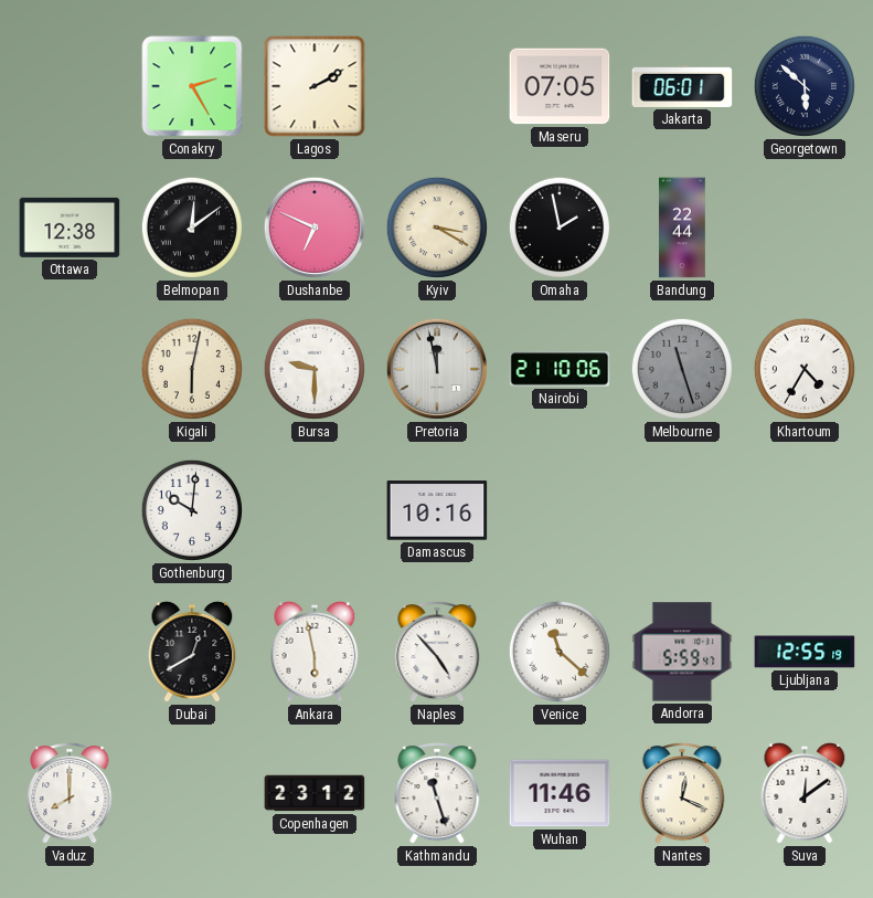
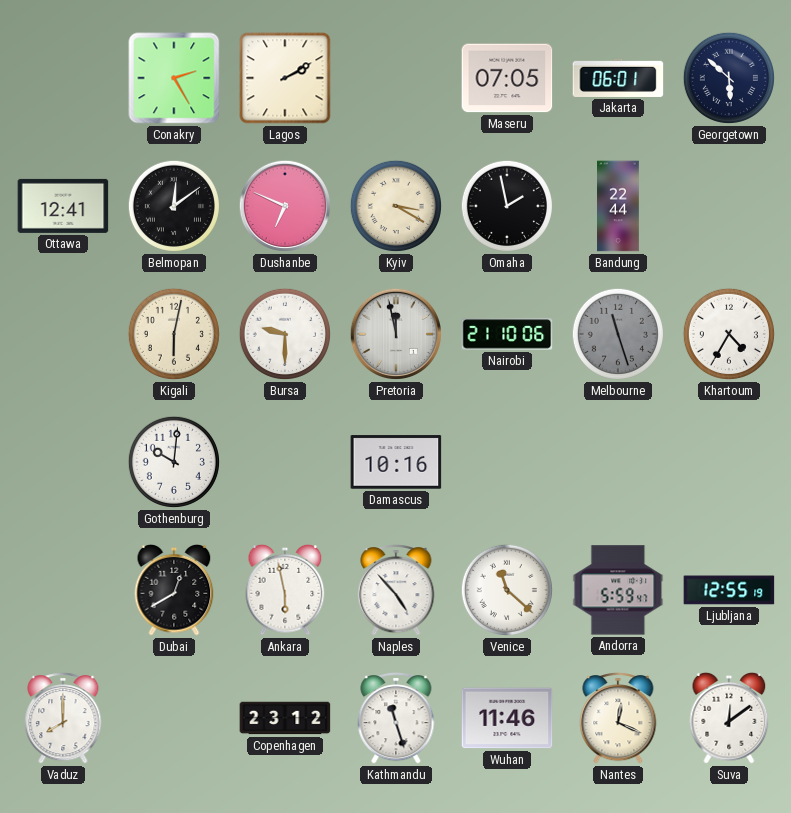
Ottawa: 12:38 -> 12:41
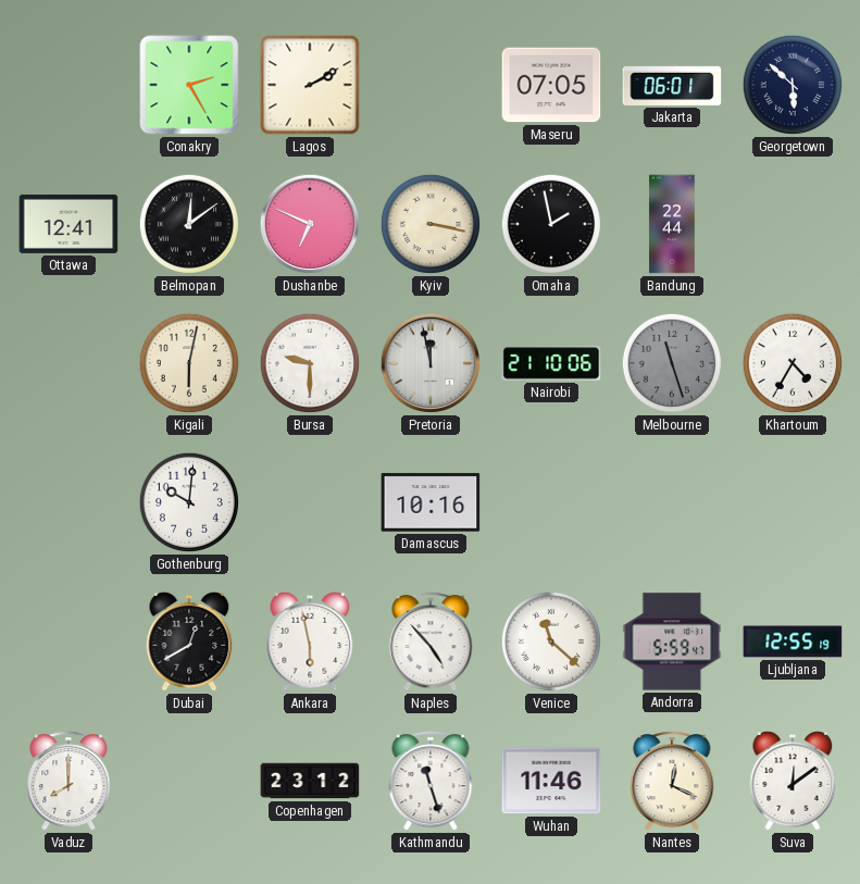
Kyiv: 3:20 -> 3:17
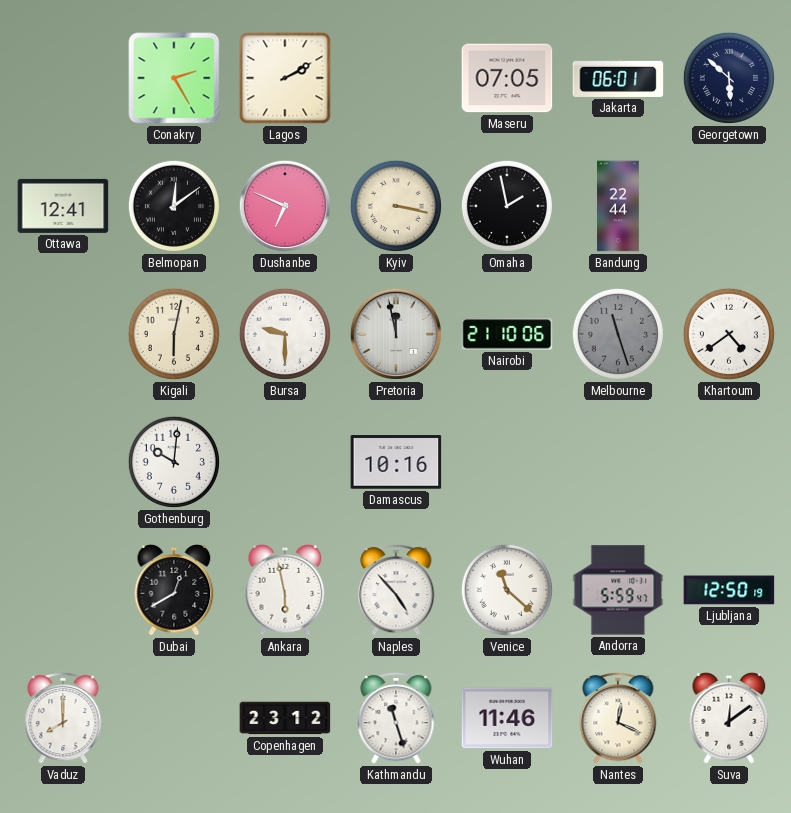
Khartoum: 4:35 -> 4:39
Ljubljana: 12:55 -> 12:50
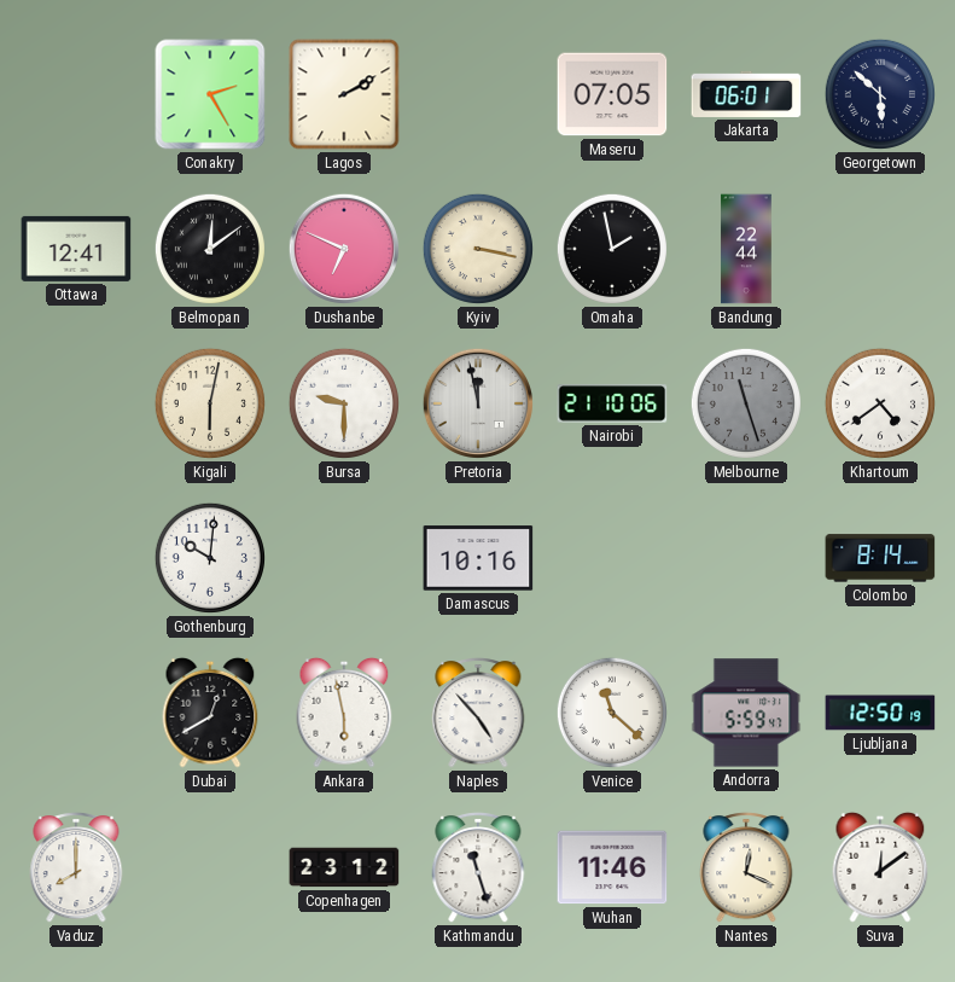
Colombo: none -> 8:14
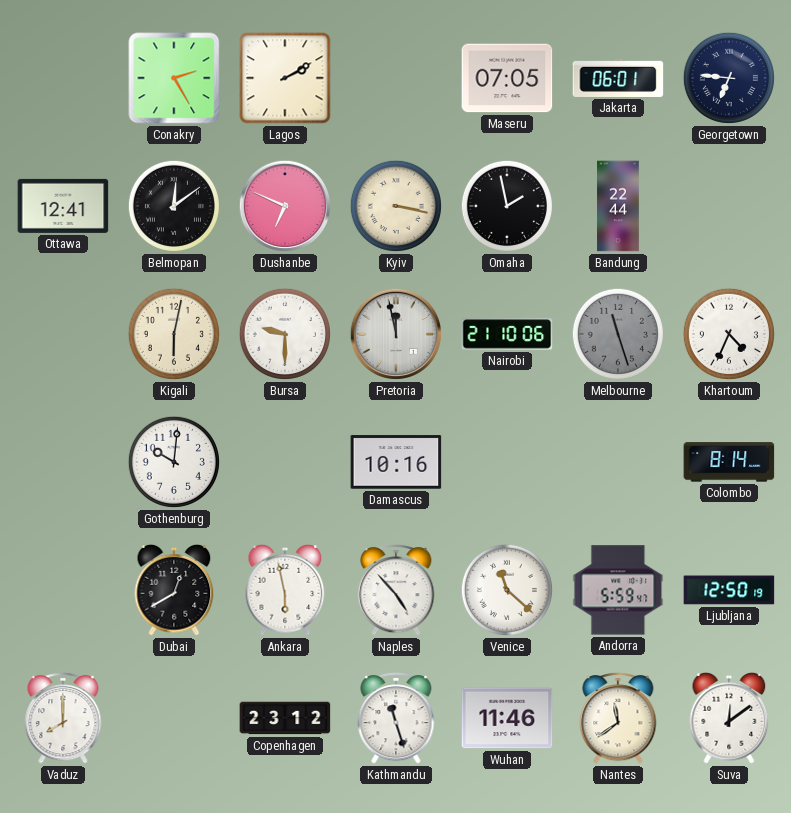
Georgetown: 5:52 -> 6:46
Khartoum: 4:39 -> 4:34
Nantes: 12:19 -> 11:39
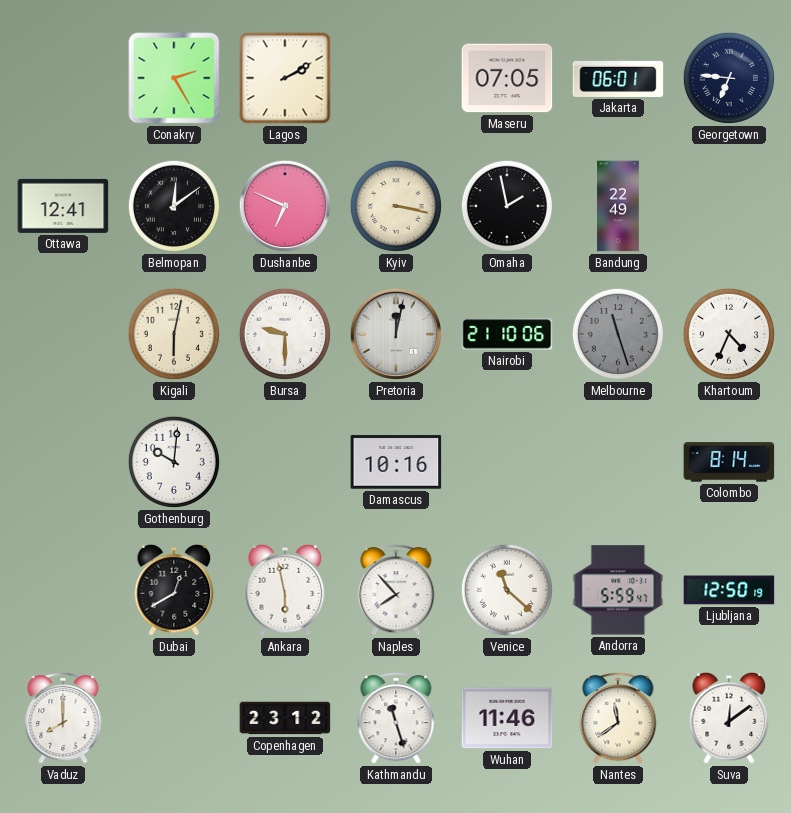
Bandung: 22:44 -> 22:49
Pretoria: 11:58 -> 12:02
Naples: 4:53 -> 7:53
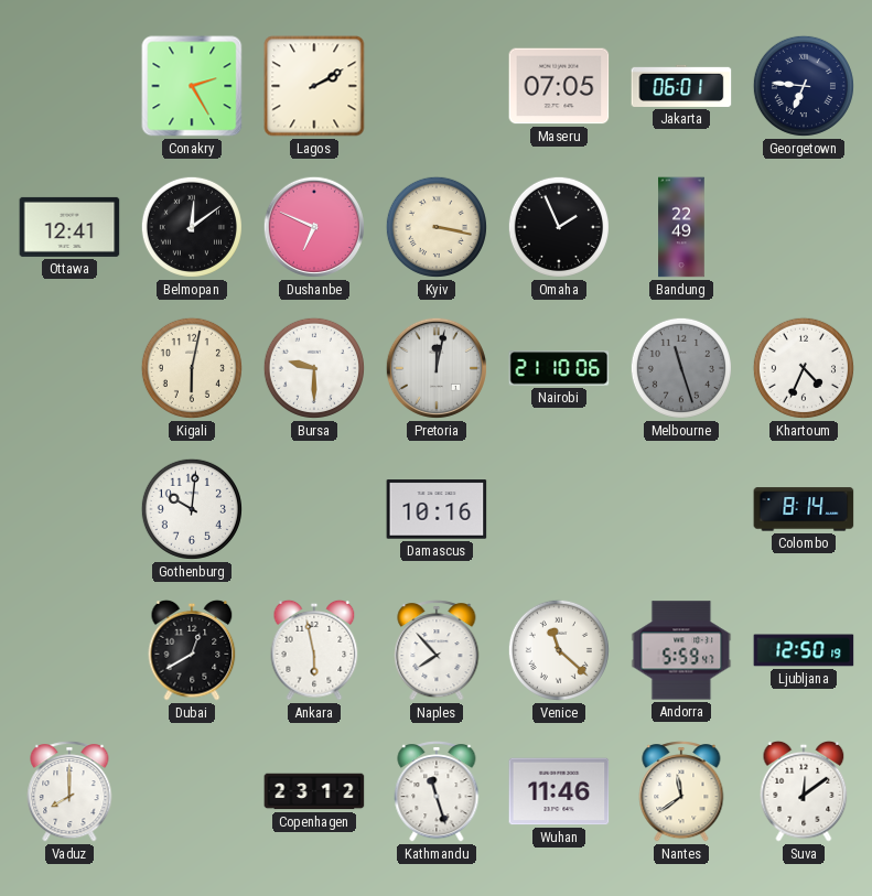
Omaha: 1:58 -> 1:56
